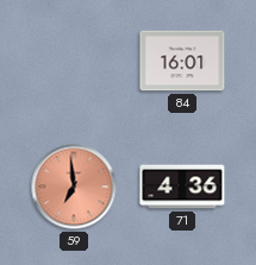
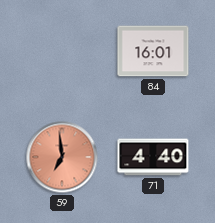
71: 4:36 -> 4:40
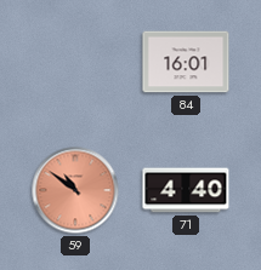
59: 6:59 -> 10:51
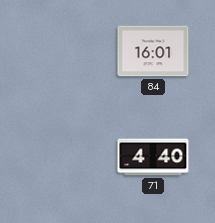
59: 10:51 -> none
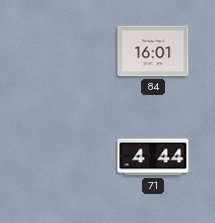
71: 4:40 -> 4:44
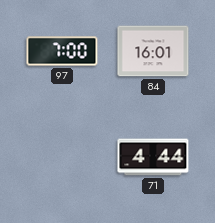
97: none -> 7:00
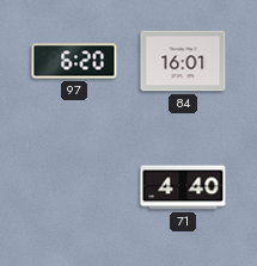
97: 7:00 -> 6:20
71: 4:44 -> 4:40
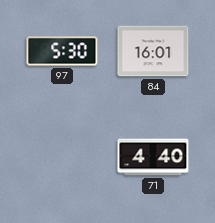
97: 6:20 -> 5:30
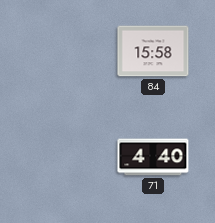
97: 5:30 -> none
84: 16:01 -> 15:58
